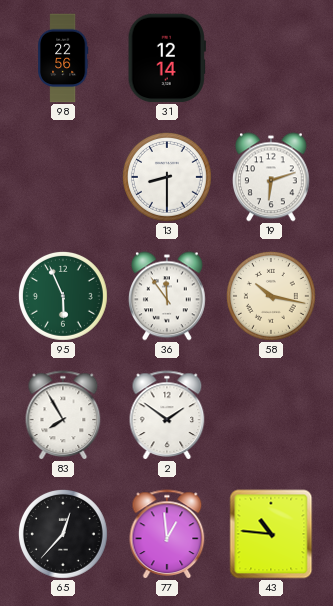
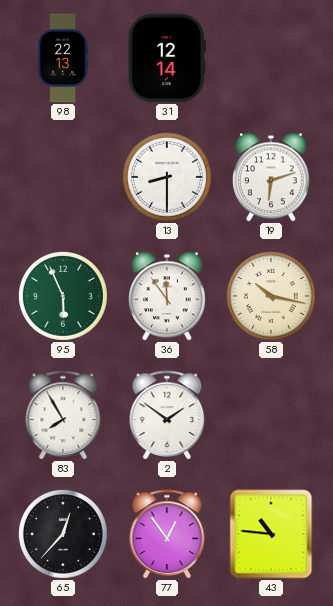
98: 22:56 -> 22:13
77: 12:59 -> 12:54
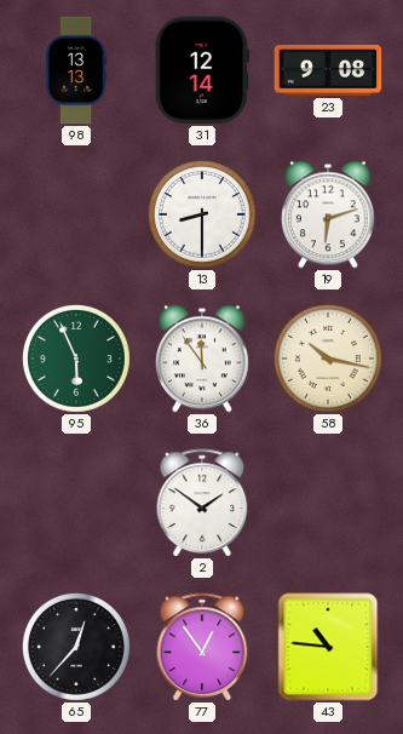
98: 22:13 -> 13:13
23: none -> 9:08
83: 7:55 -> none
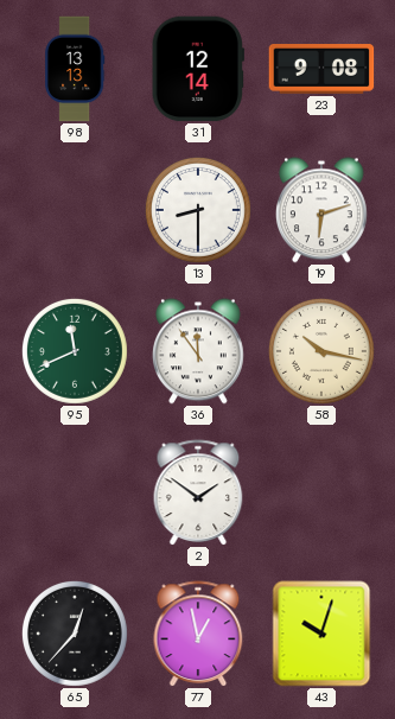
95: 5:56 -> 11:41
77: 12:54 -> 12:58
43: 10:46 -> 10:03
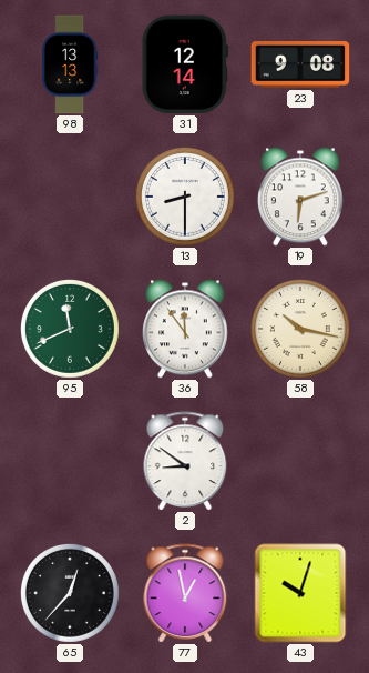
2: 1:51 -> 8:51
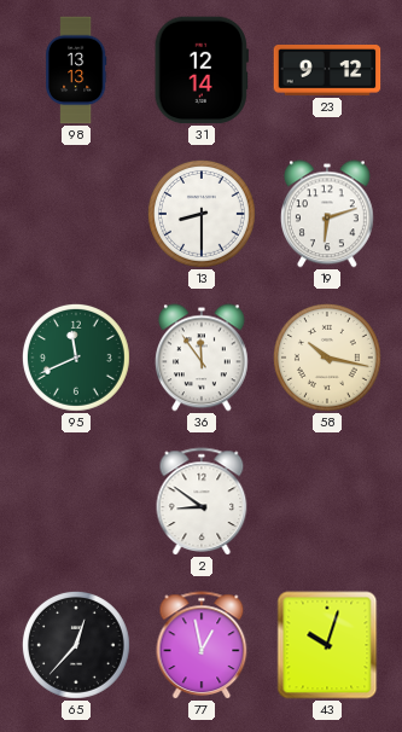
23: 9:08 -> 9:12
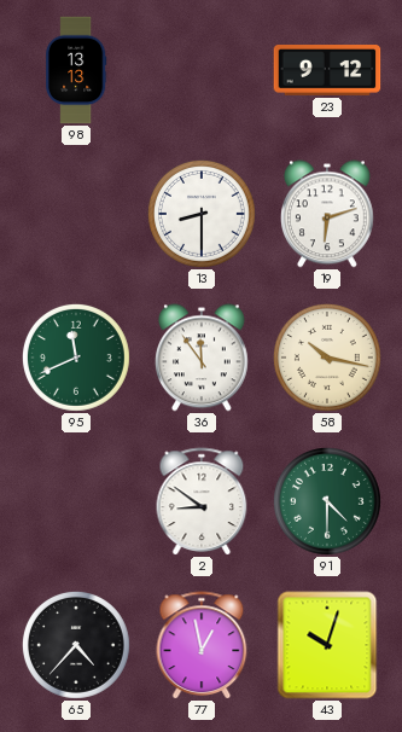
31: 12:14 -> none
91: none -> 4:30
65: 12:37 -> 4:37
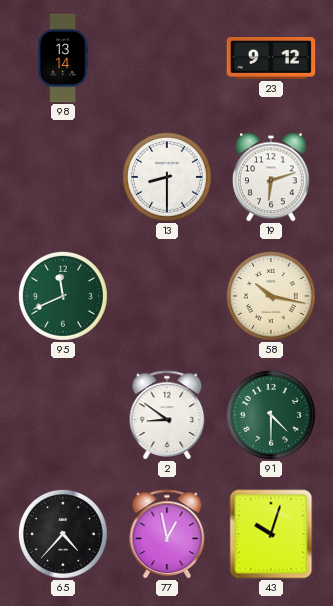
98: 13:13 -> 13:14
36: 11:54 -> none
